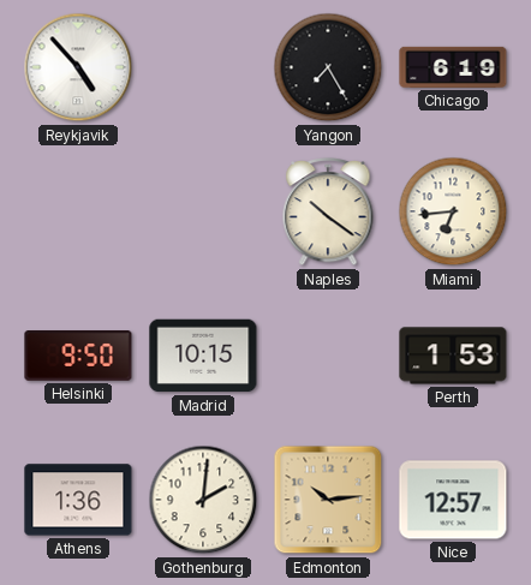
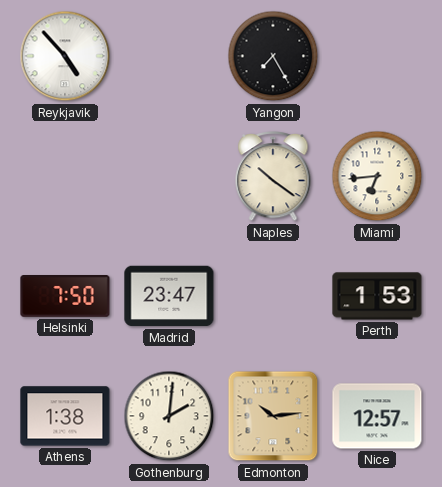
Chicago: 6:19 -> none
Helsinki: 9:50 -> 7:50
Madrid: 10:15 -> 23:47
Athens: 1:36 -> 1:38
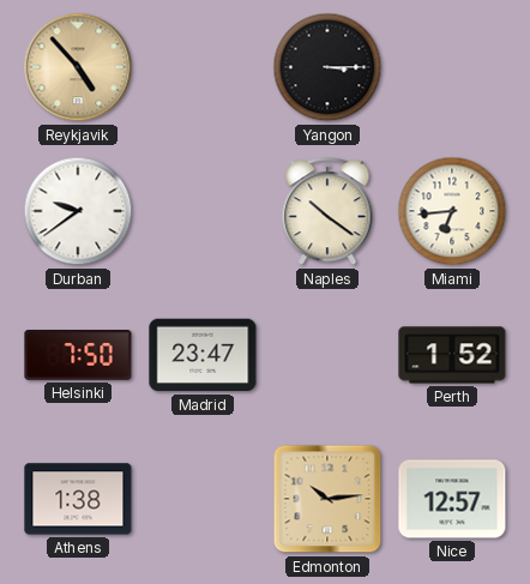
Reykjavik dial: white -> champagne
Yangon: 7:25 -> 3:15
Durban: none -> 9:39
Perth: 1:53 -> 1:52
Gothenburg: 2:01 -> none
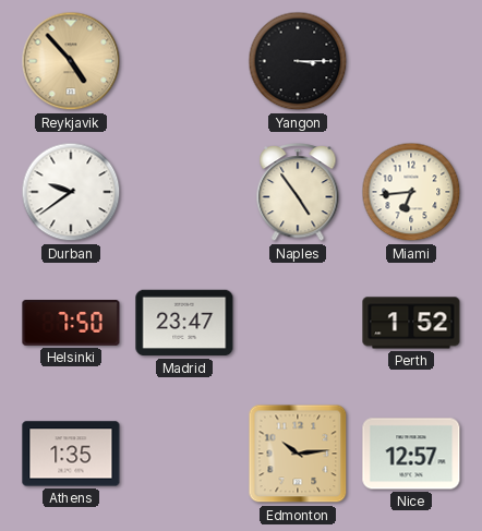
Naples: 10:21 -> 4:54
Athens: 1:38 -> 1:35
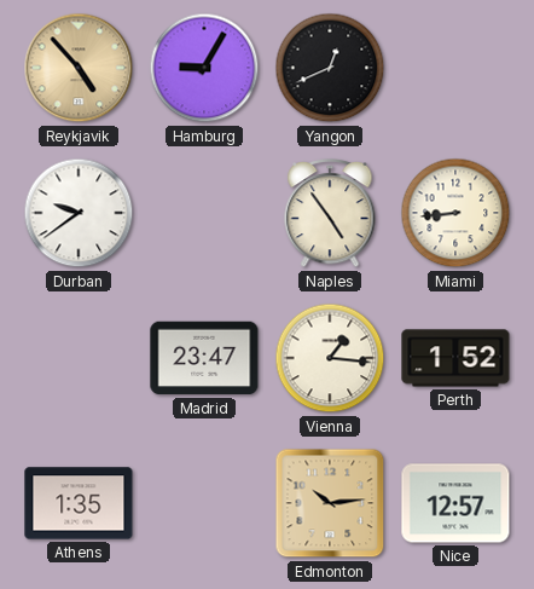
Hamburg: none -> 9:05
Yangon: 3:15 -> 12:41
Miami: 6:44 -> 8:44
Helsinki: 7:50 -> none
Vienna: none -> 1:16
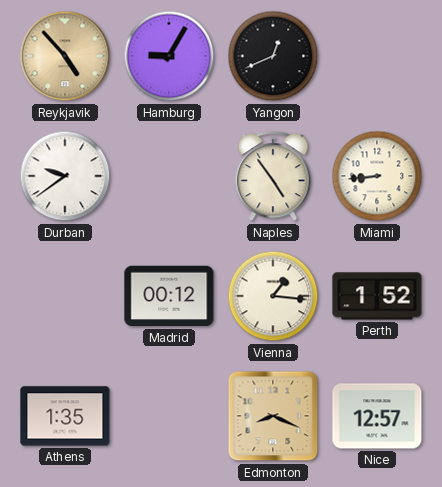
Madrid: 23:47 -> 00:12
Edmonton: 10:14 -> 8:19
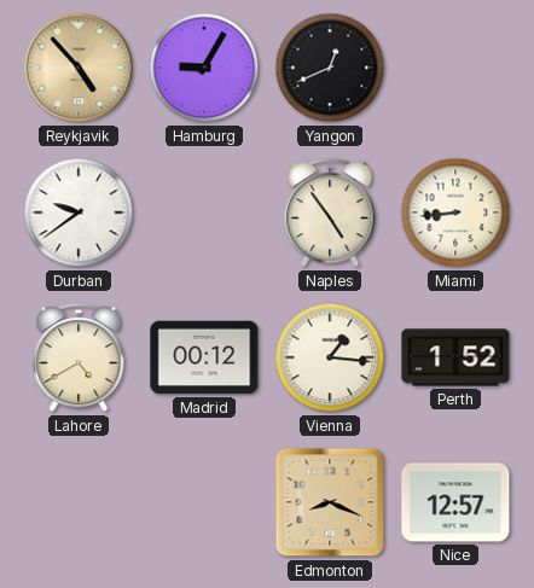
Lahore: none -> 4:40
Athens: 1:35 -> none
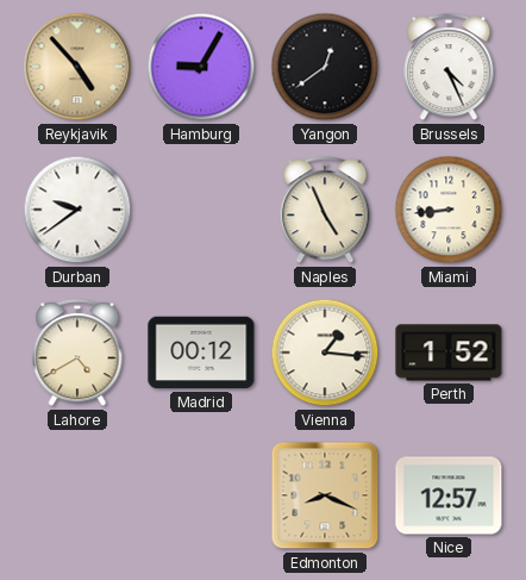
Yangon: 12:41 -> 12:39
Brussels: none -> 4:26
Naples: 4:54 -> 4:56
